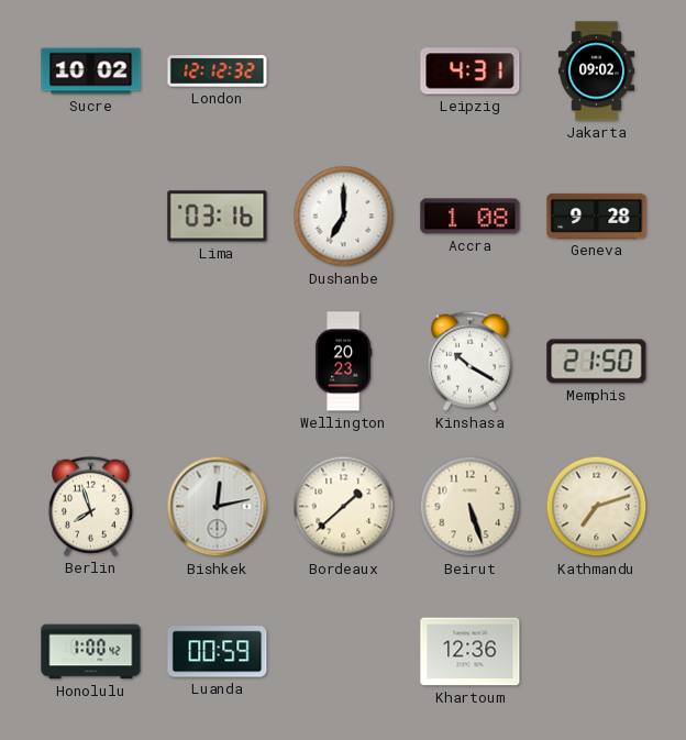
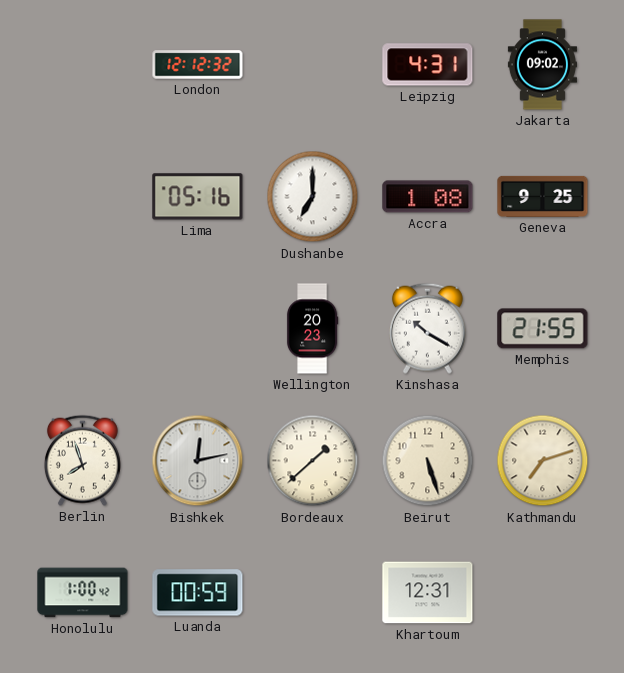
Sucre: 10:02 -> none
Lima: 03:16 -> 05:16
Geneva: 9:28 -> 9:25
Memphis: 21:50 -> 21:55
Khartoum: 12:36 -> 12:31
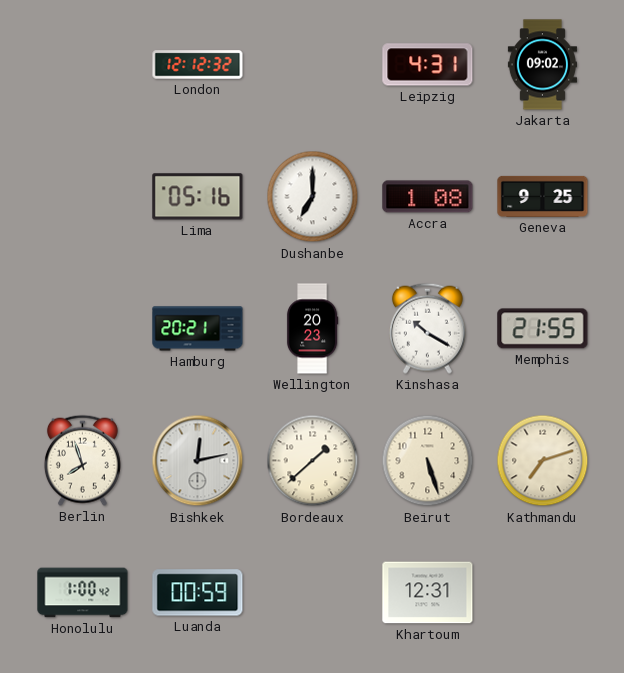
Hamburg: none -> 20:21
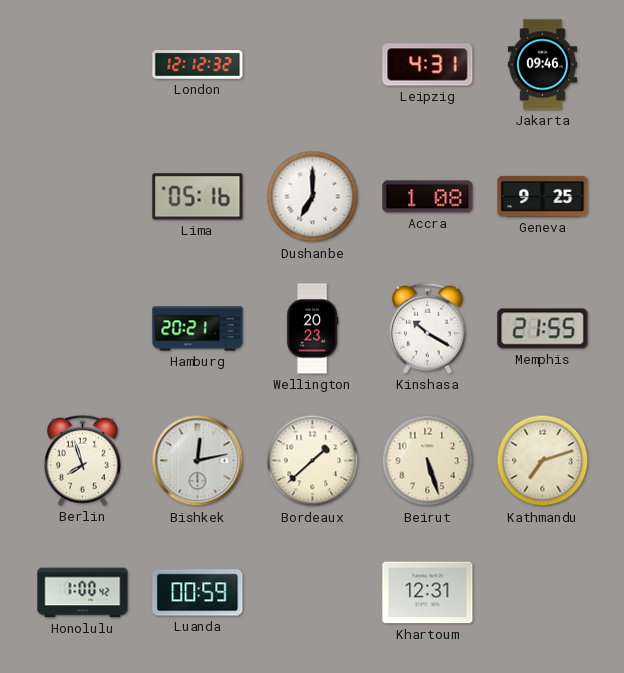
Jakarta: 09:02 -> 09:46
